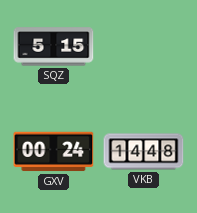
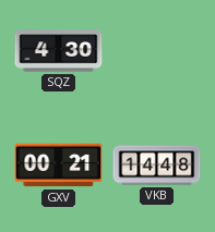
SQZ: 5:15 -> 4:30
GXV: 00:24 -> 00:21
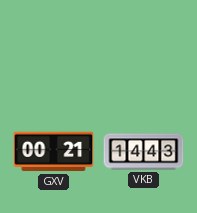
SQZ: 4:30 -> none
VKB: 14:48 -> 14:43
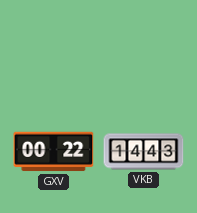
GXV: 00:21 -> 00:22
